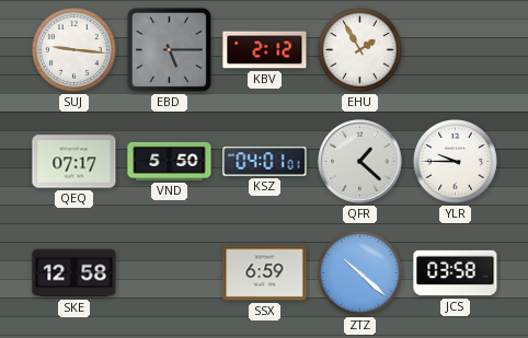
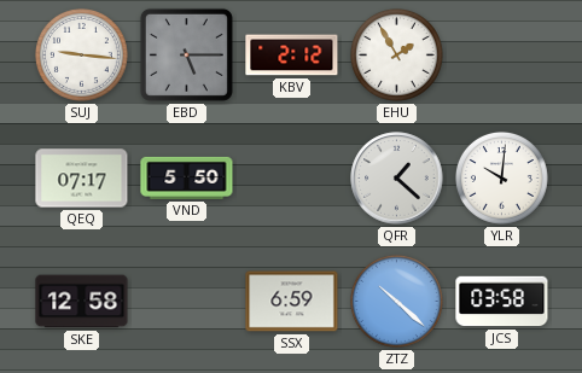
KSZ: 04:01 -> none
YLR: 9:45 -> 10:01
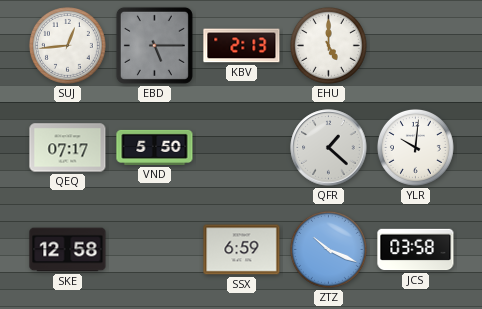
SUJ: 9:16 -> 12:44
KBV: 2:12 -> 2:13
EHU: 1:55 -> 5:00
ZTZ: 10:22 -> 10:19
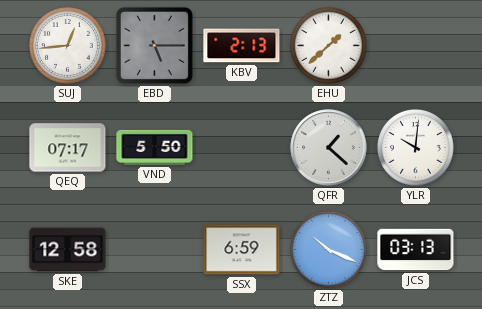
EHU: 5:00 -> 1:38
JCS: 03:58 -> 03:13
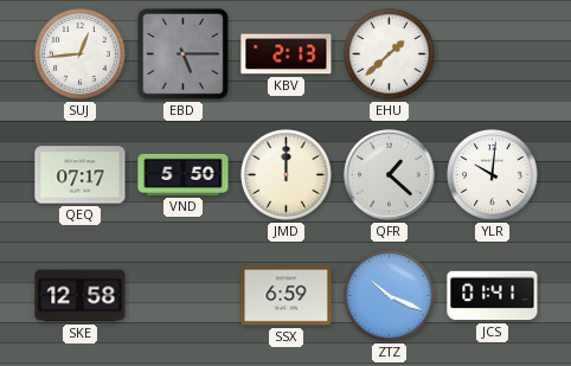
JMD: none -> 12:00
JCS: 03:13 -> 01:41
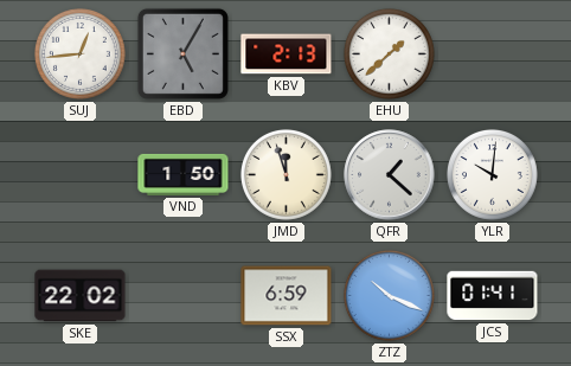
EBD: 5:15 -> 5:05
QEQ: 07:17 -> none
VND: 5:50 -> 1:50
JMD: 12:00 -> 11:57
SKE: 12:58 -> 22:02
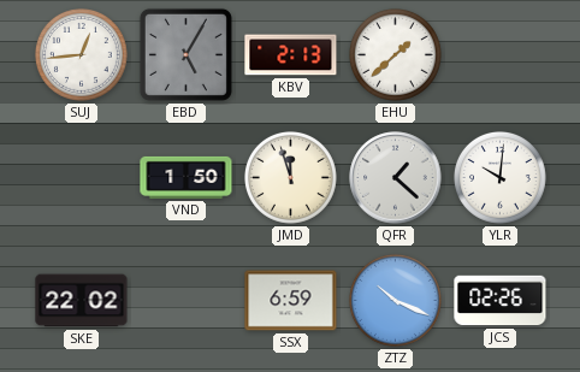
JCS: 01:41 -> 02:26
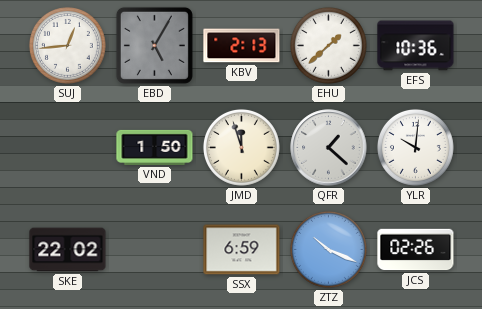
EFS: none -> 10:36
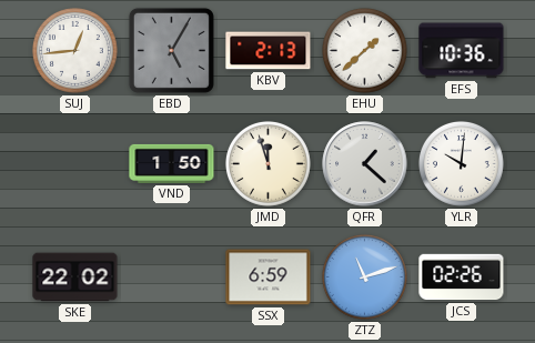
ZTZ: 10:19 -> 11:12
